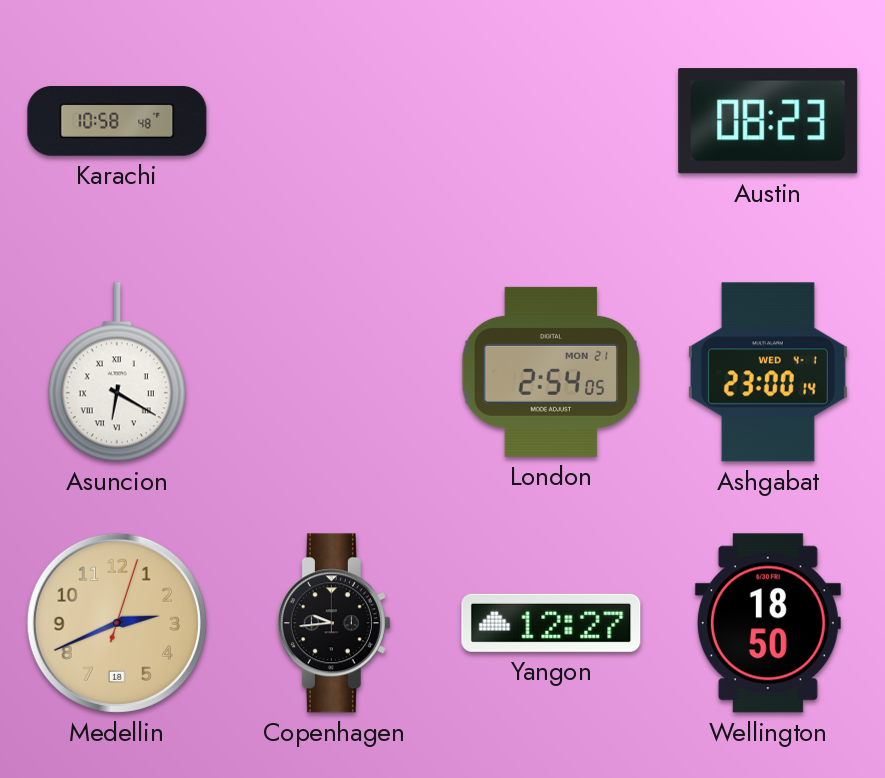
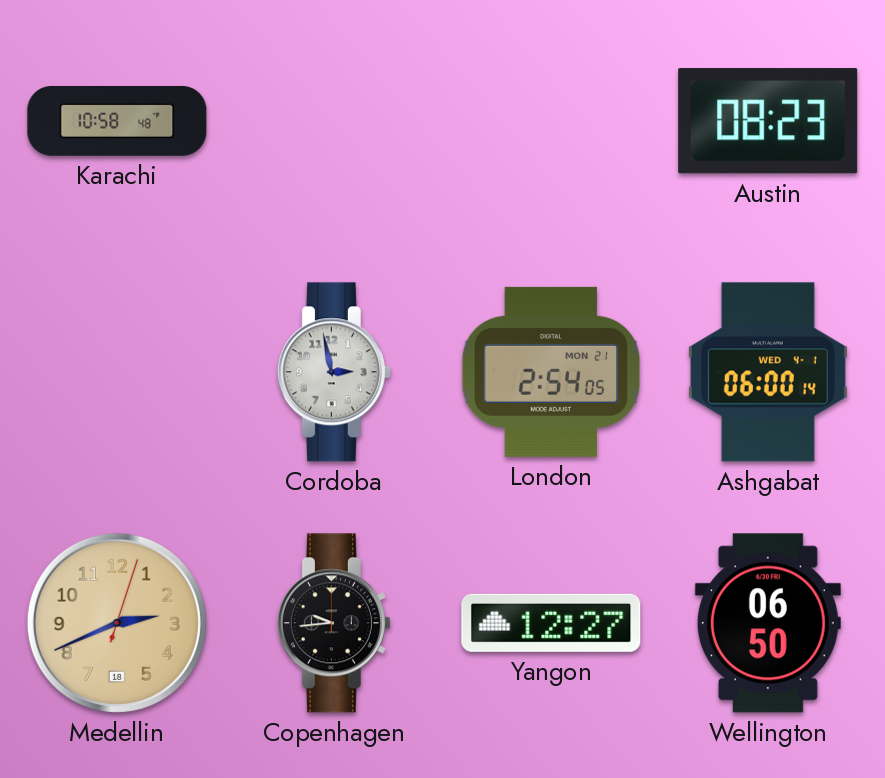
Asuncion: 6:20 -> none
Cordoba: none -> 2:58
Ashgabat: 23:00 -> 06:00
Wellington: 18:50 -> 06:50
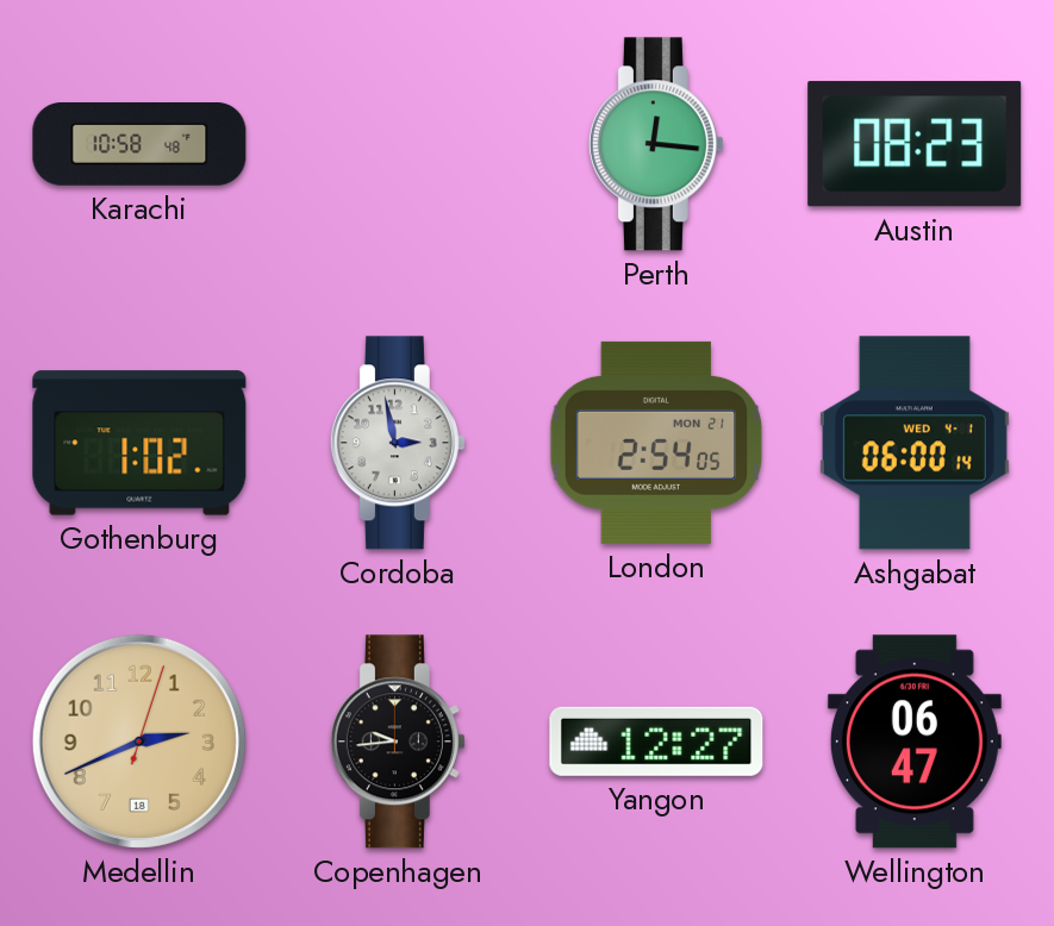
Perth: none -> 12:16
Gothenburg: none -> 1:02
Wellington: 06:50 -> 06:47
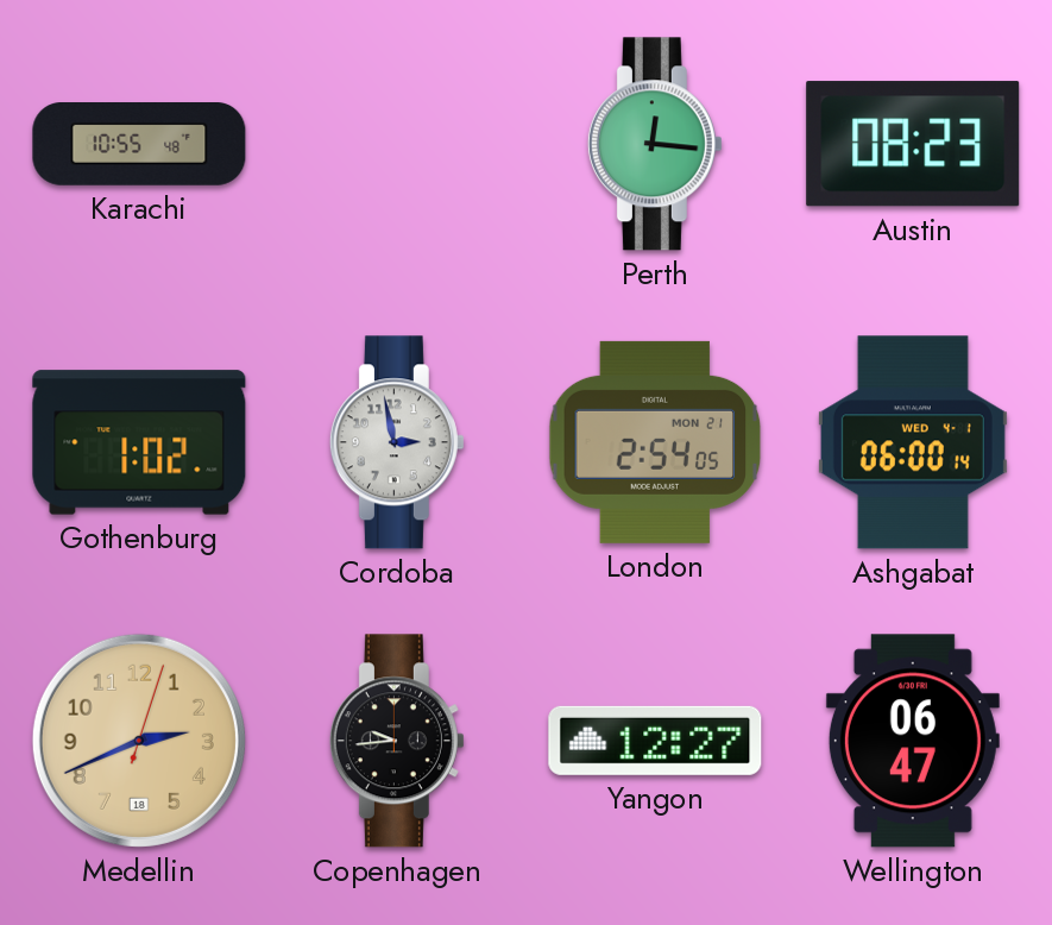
Karachi: 10:58 -> 10:55
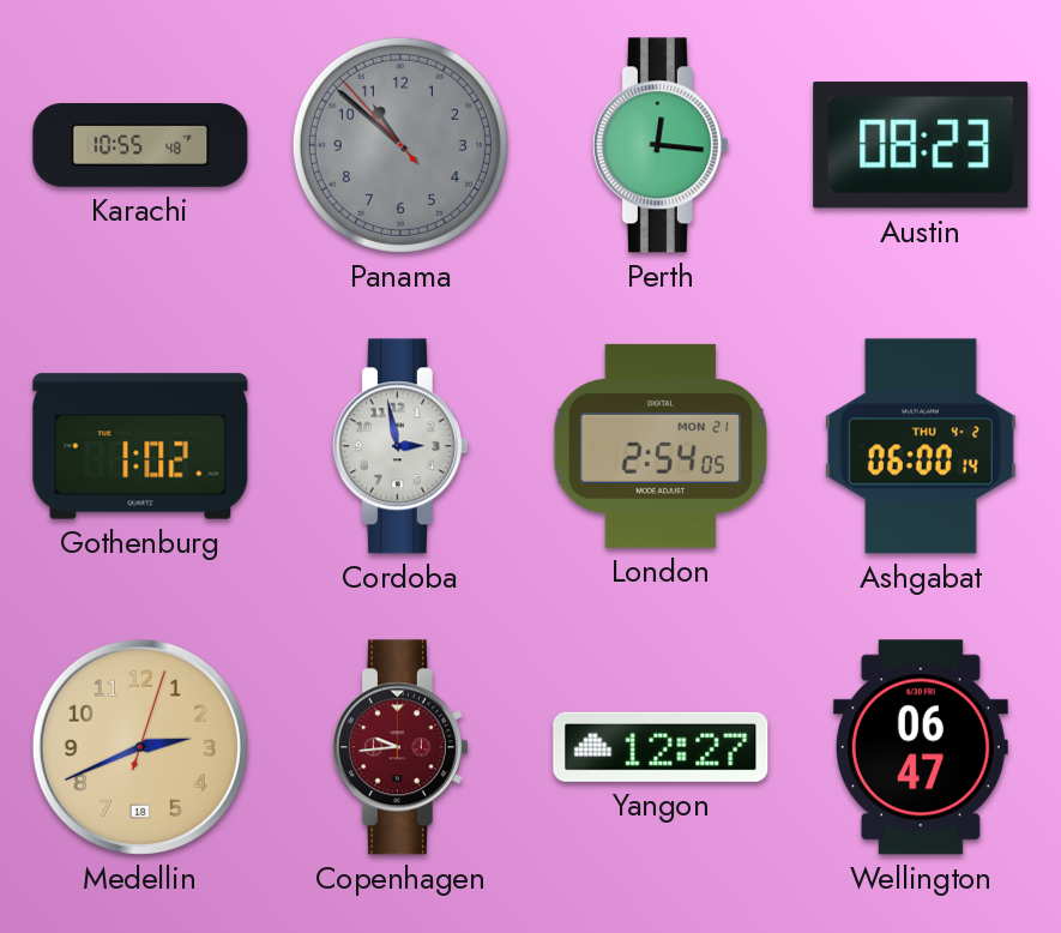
Panama: none -> 10:51
Ashgabat date: WED 4-1 -> THU 4-2
Copenhagen dial: black -> burgundy
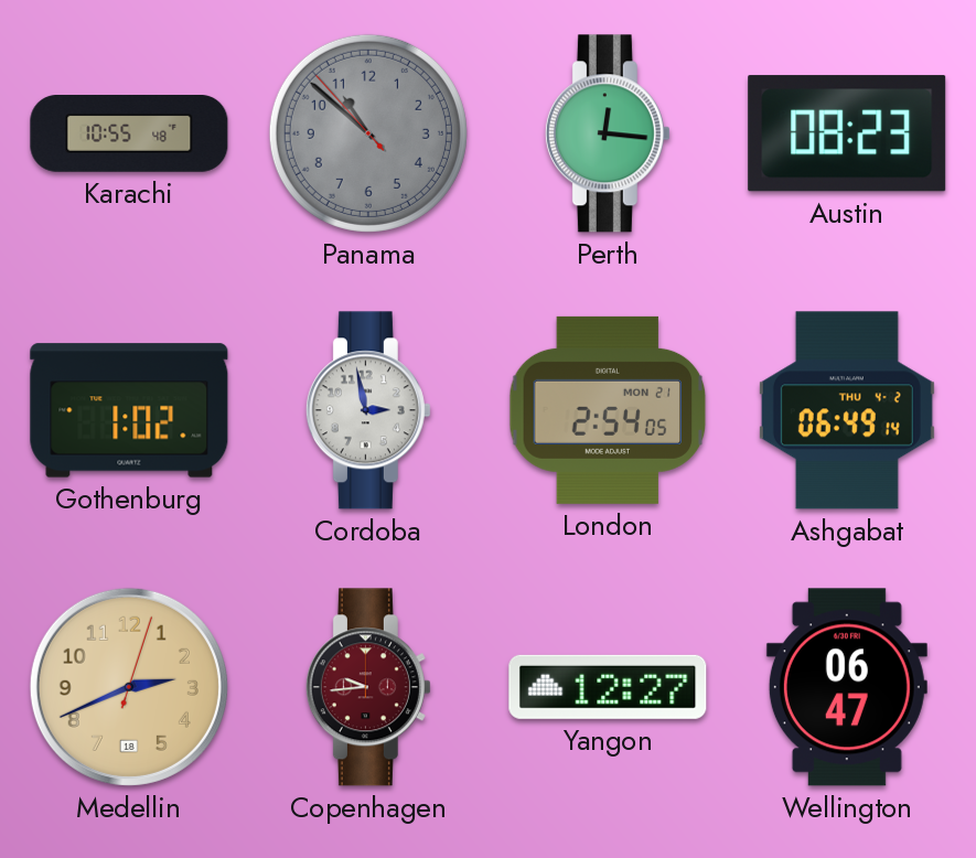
Ashgabat: 06:00 -> 06:49
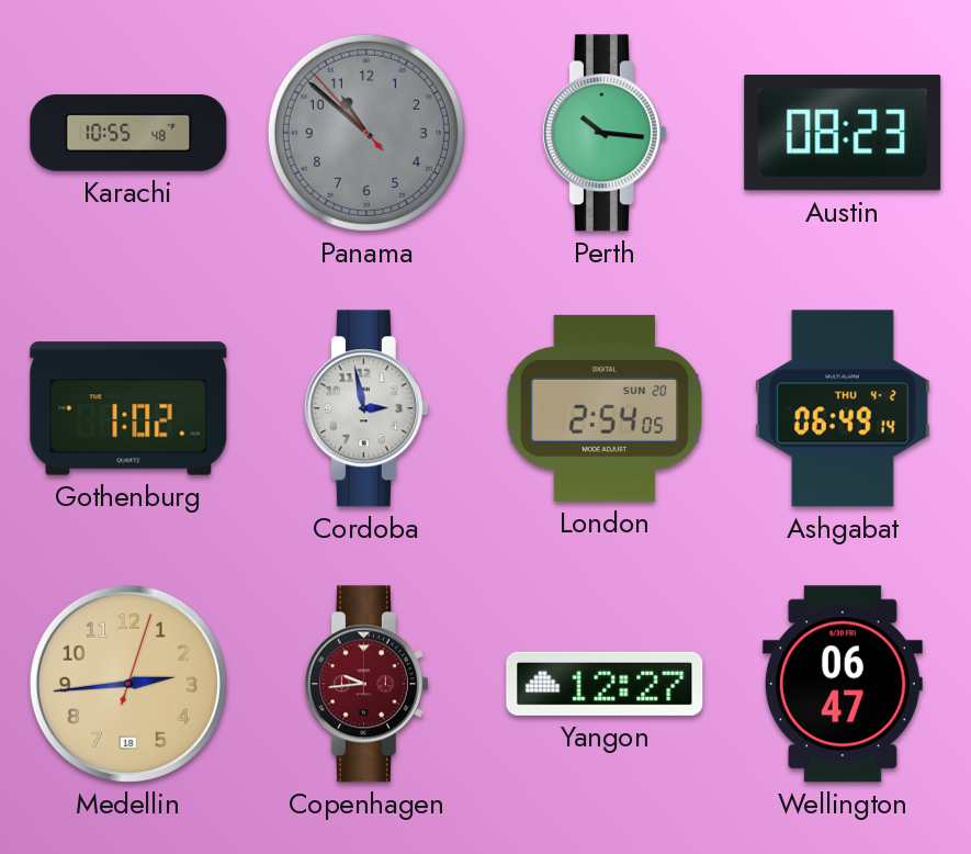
Perth: 12:16 -> 10:16
London date: MON 21 -> SUN 20
Medellin: 2:41 -> 2:44
